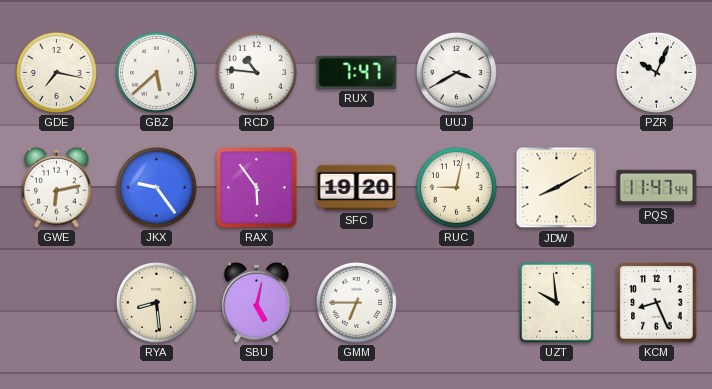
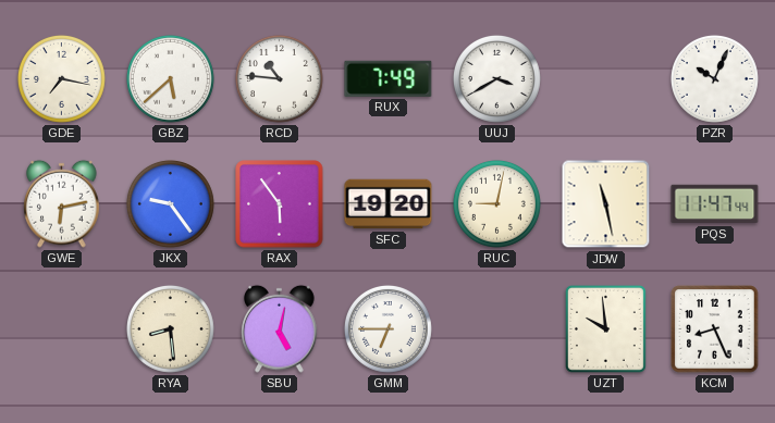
RUX: 7:47 -> 7:49
JDW: 8:10 -> 11:28
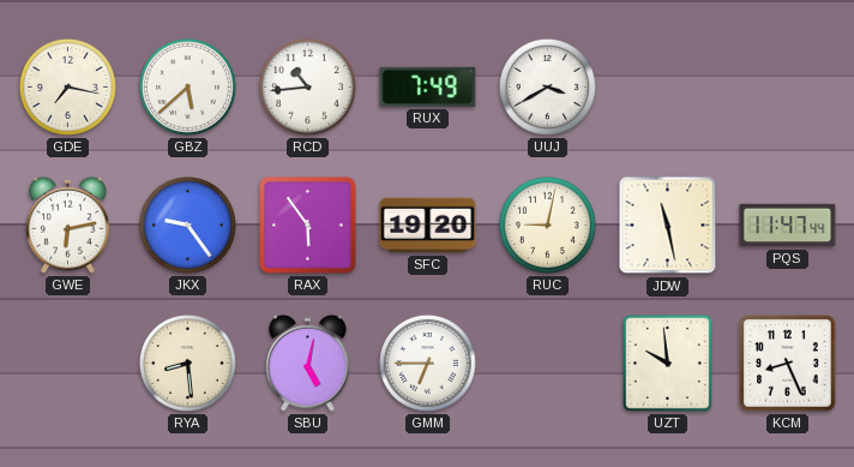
RCD: 10:46 -> 10:44
PZR: 10:04 -> none
